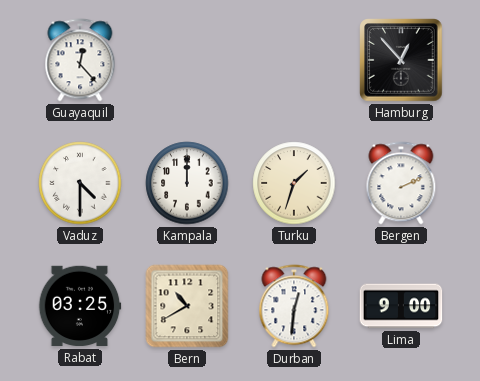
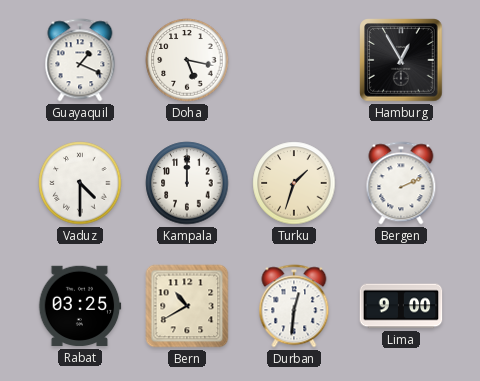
Guayaquil: 12:23 -> 1:19
Doha: none -> 5:17
Hamburg: 12:53 -> 12:55
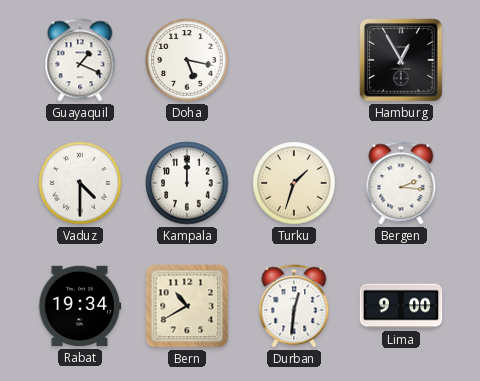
Bergen: 2:11 -> 2:16
Rabat: 03:25 -> 19:34
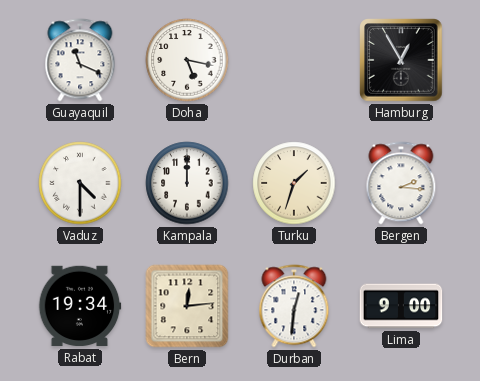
Guayaquil: 1:19 -> 11:19
Bern: 10:40 -> 12:14
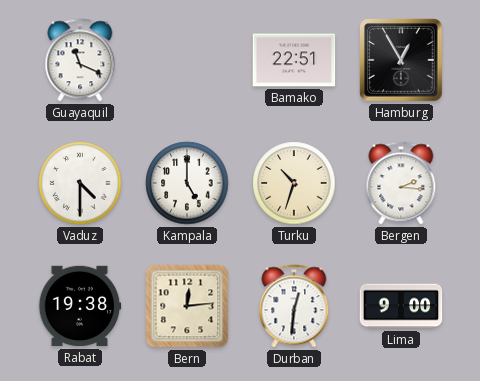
Doha: 5:17 -> none
Bamako: none -> 22:51
Kampala: 12:00 -> 5:00
Turku: 1:33 -> 10:33
Rabat: 19:34 -> 19:38
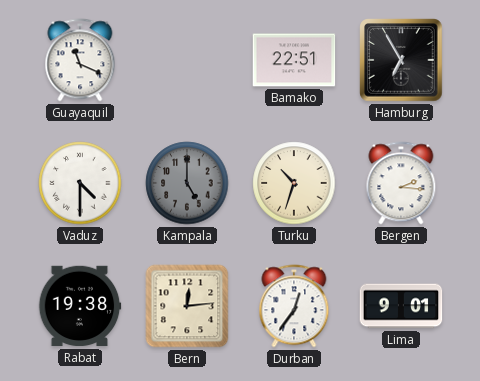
Hamburg: 12:55 -> 6:55
Kampala dial: white -> grey
Durban: 12:31 -> 12:36
Lima: 9:00 -> 9:01
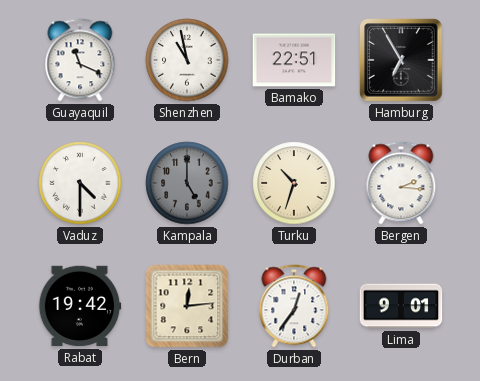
Shenzhen: none -> 10:58
Rabat: 19:38 -> 19:42
